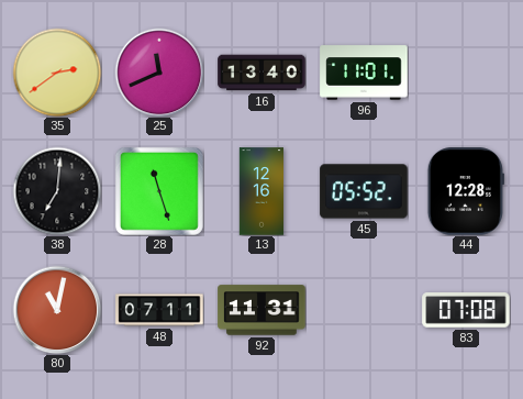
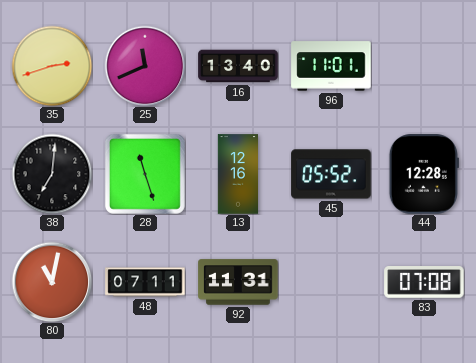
35: 2:39 -> 2:42
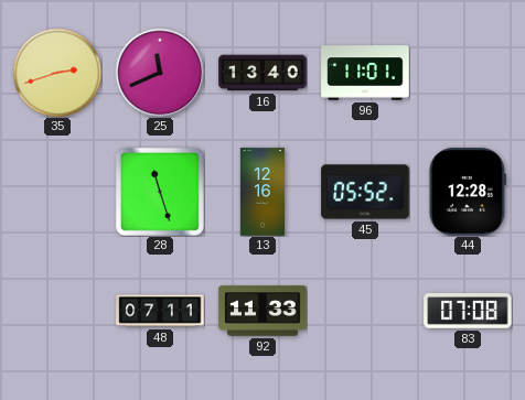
38: 7:01 -> none
80: 11:02 -> none
92: 11:31 -> 11:33
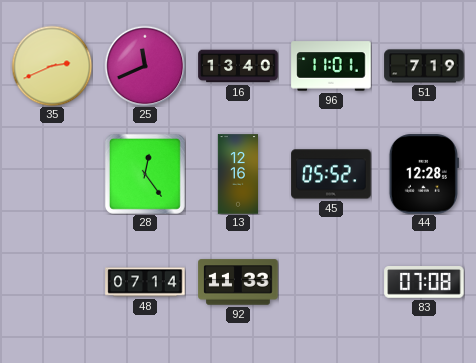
35: 2:42 -> 2:41
51: none -> 7:19
28: 11:27 -> 12:24
48: 07:11 -> 07:14
